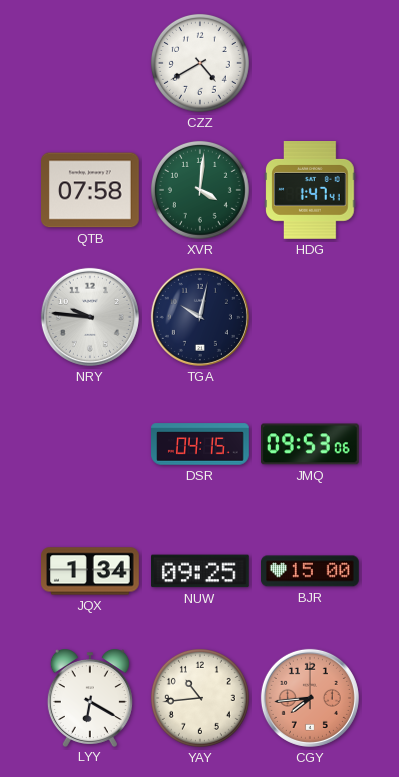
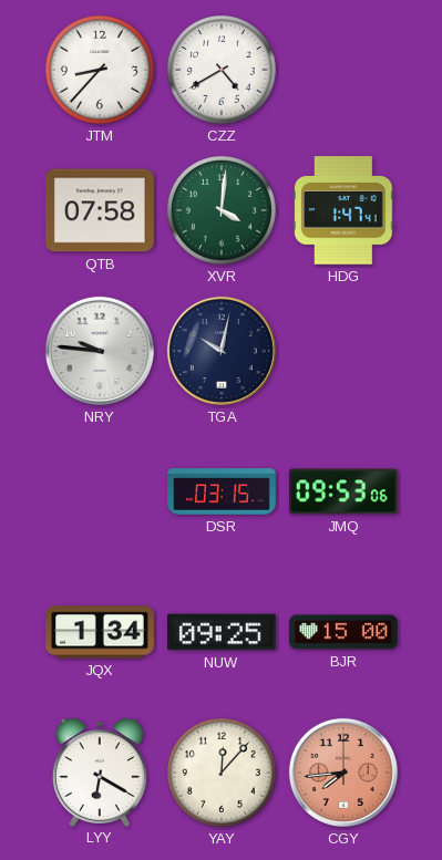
JTM: none -> 8:37
DSR: 04:15 -> 03:15
YAY: 10:44 -> 12:07
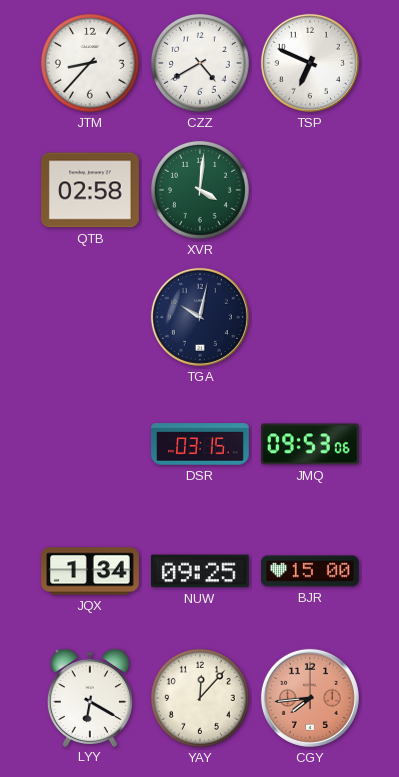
TSP: none -> 6:49
QTB: 07:58 -> 02:58
HDG: 1:47 -> none
NRY: 9:46 -> none
